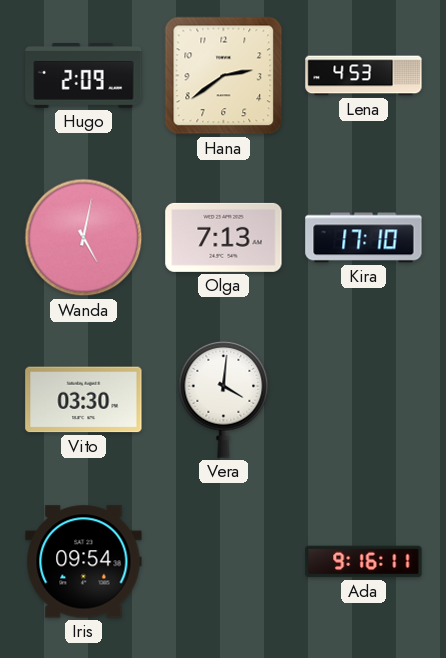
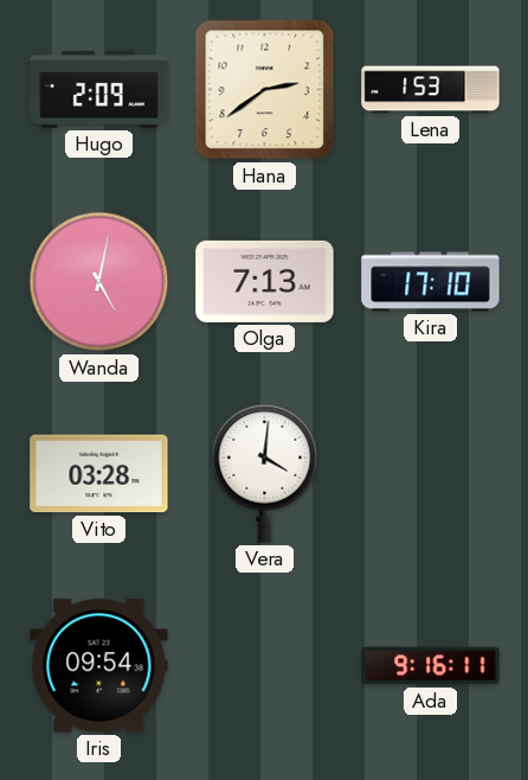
Lena: 4:53 -> 1:53
Vito: 03:30 -> 03:28
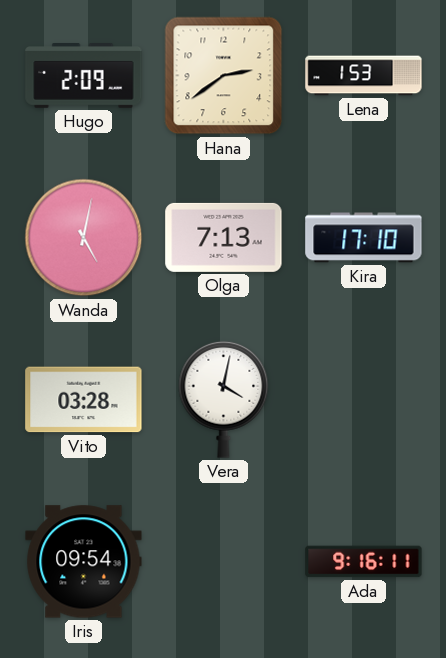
Vera: 4:01 -> 4:02
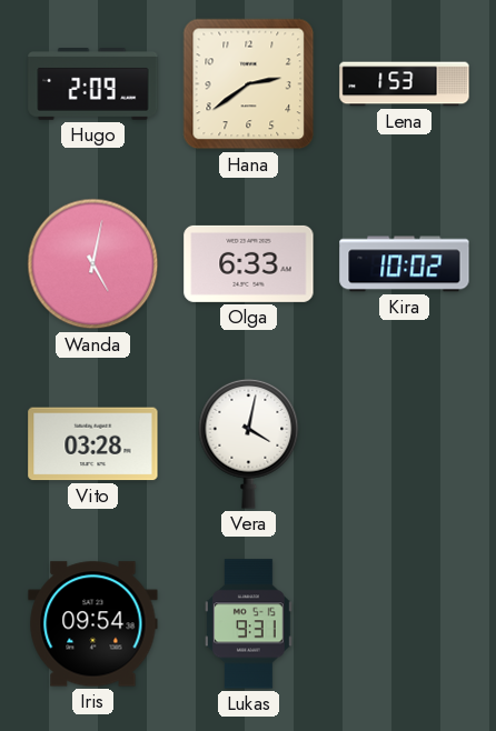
Olga: 7:13 -> 6:33
Kira: 17:10 -> 10:02
Lukas: none -> 9:31
Ada: 9:16 -> none
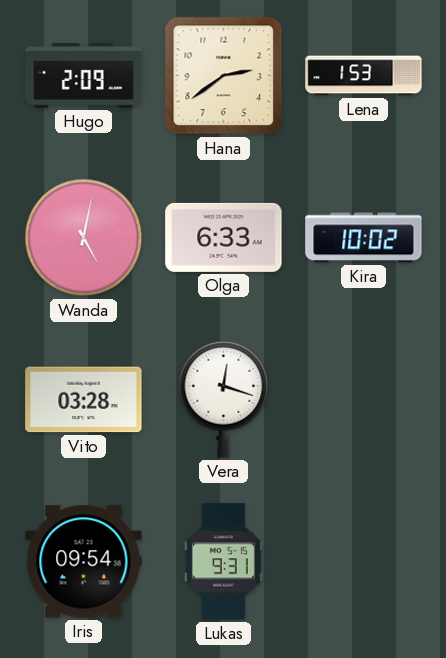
Vera: 4:02 -> 12:18
